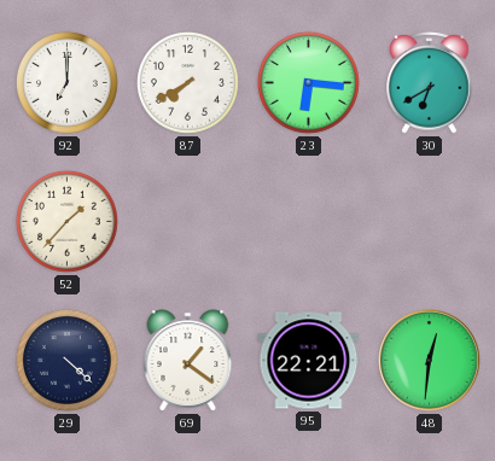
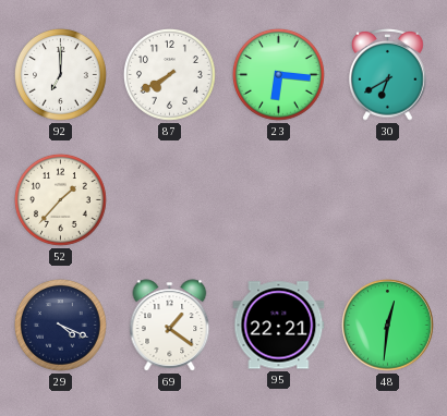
29: 4:22 -> 4:19
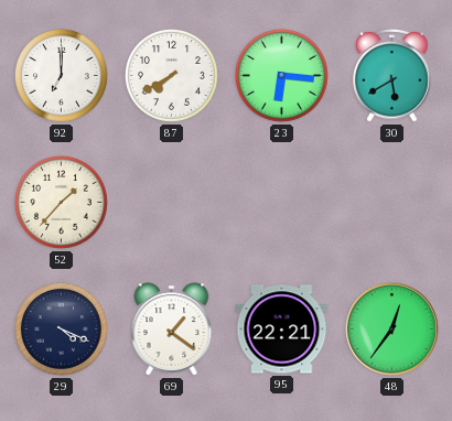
30: 6:40 -> 5:40
48: 12:31 -> 12:36
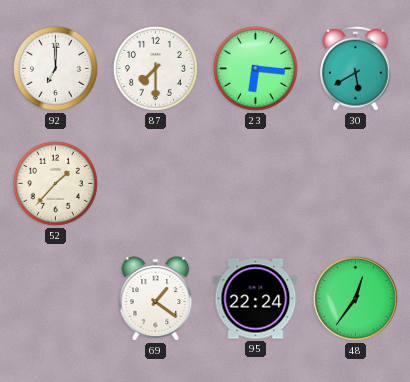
87: 7:40 -> 7:30
29: 4:19 -> none
95: 22:21 -> 22:24
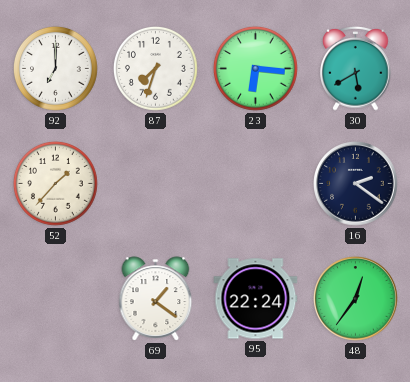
87: 7:30 -> 7:33
16: none -> 2:21
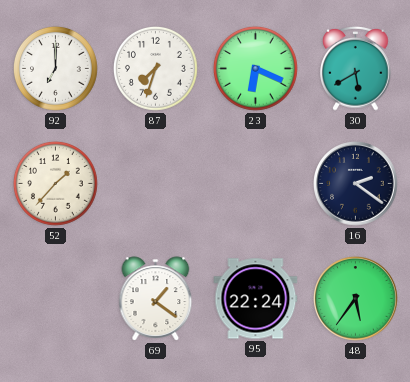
23: 6:16 -> 6:19
48: 12:36 -> 5:36
